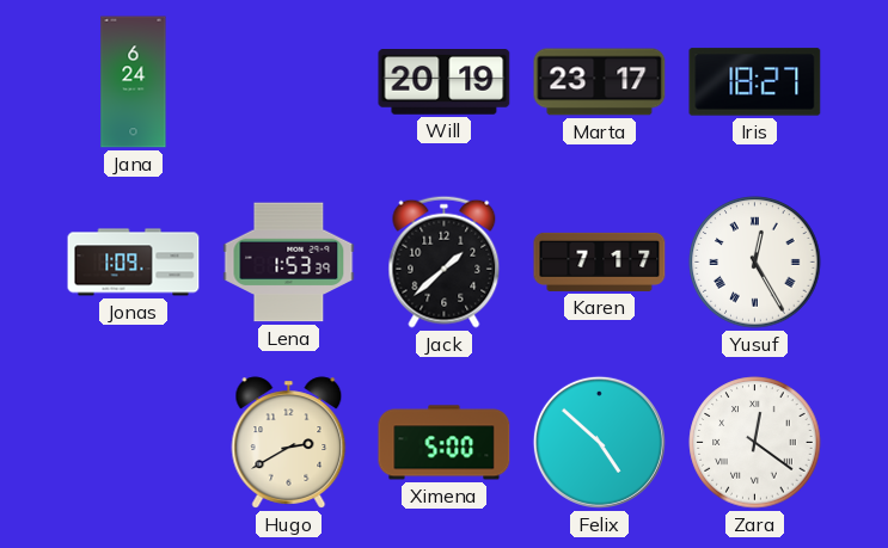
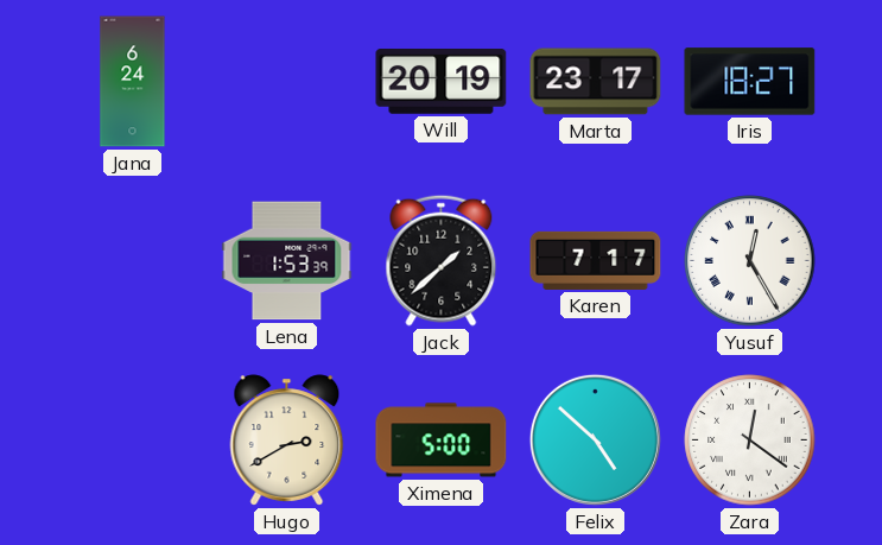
Jonas: 1:09 -> none
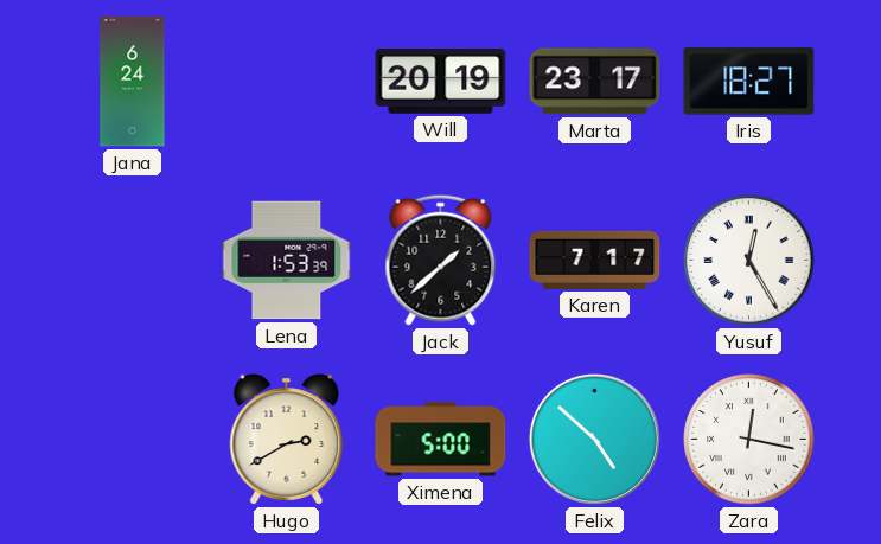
Zara: 12:21 -> 12:17
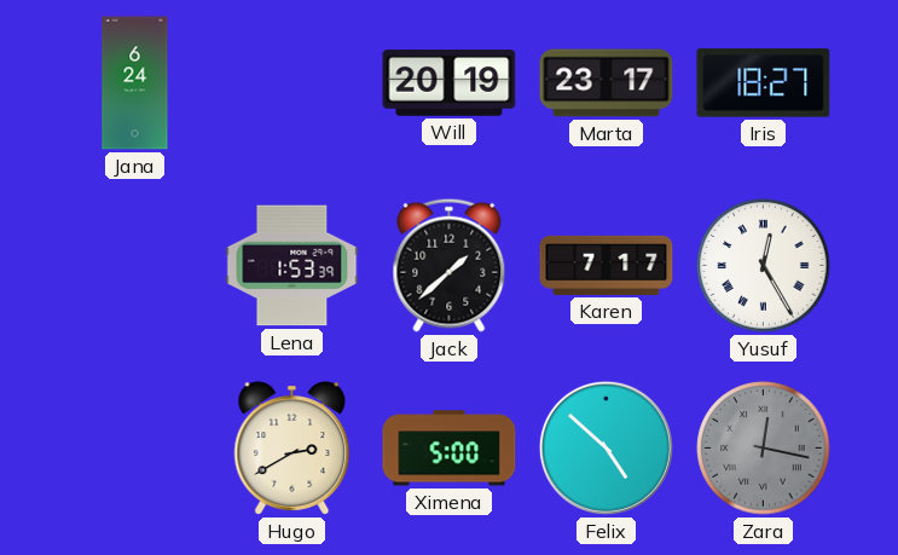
Zara dial: white -> grey
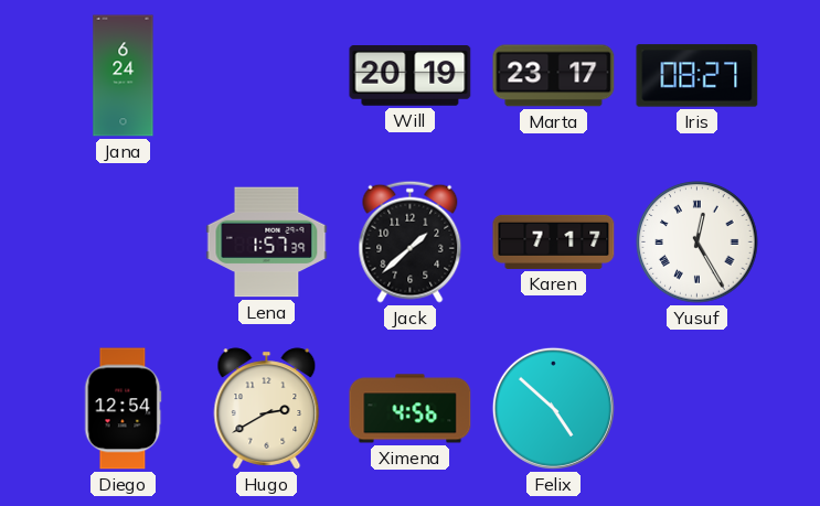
Iris: 18:27 -> 08:27
Lena: 1:53 -> 1:57
Diego: none -> 12:54
Ximena: 5:00 -> 4:56
Zara: 12:17 -> none
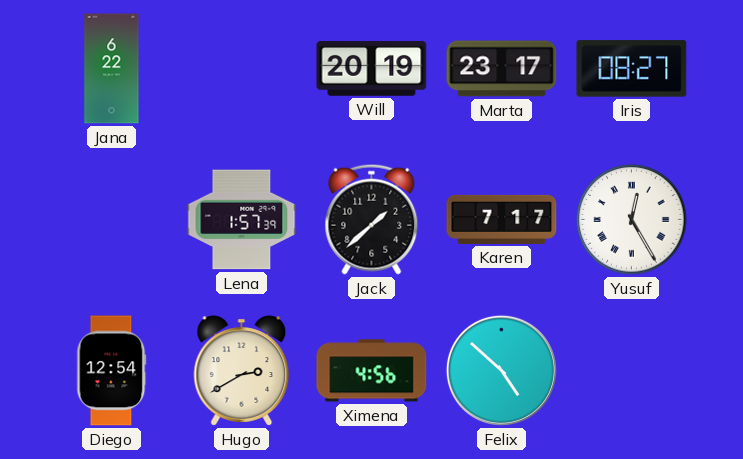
Jana: 6:24 -> 6:22
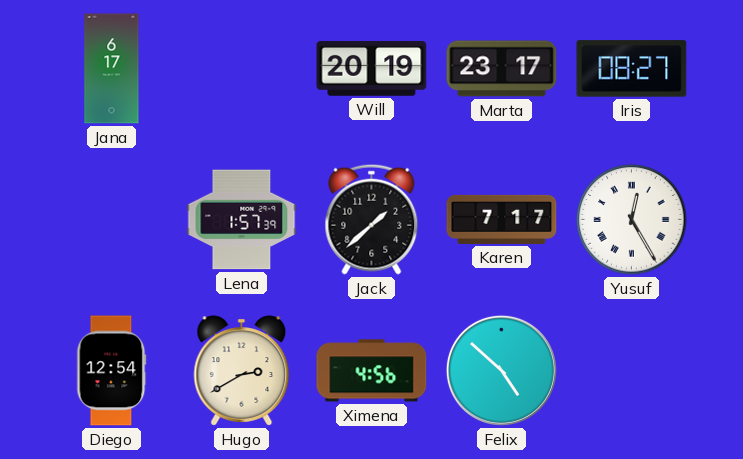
Jana: 6:22 -> 6:17
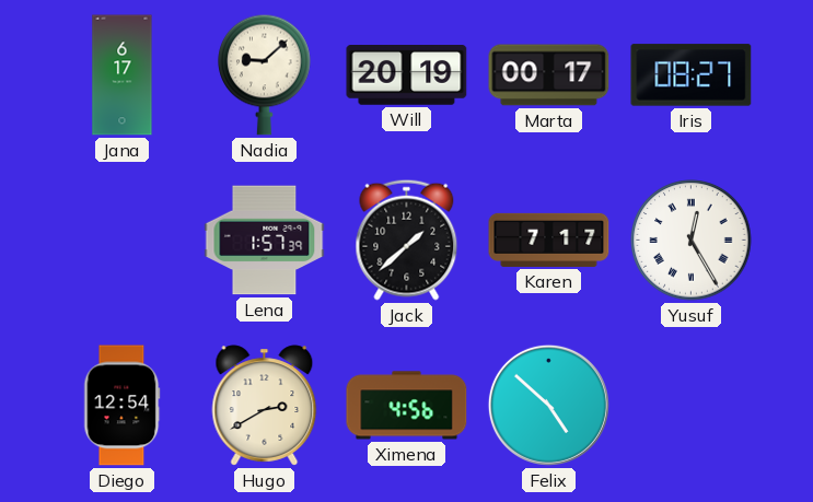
Nadia: none -> 9:08
Marta: 23:17 -> 00:17
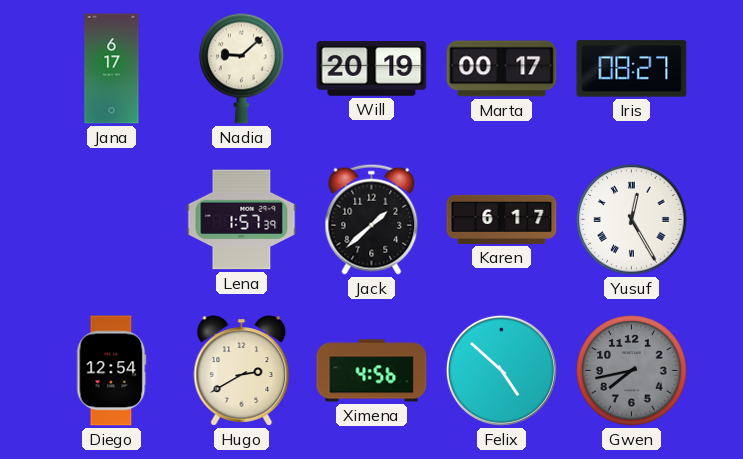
Karen: 7:17 -> 6:17
Gwen: none -> 7:43
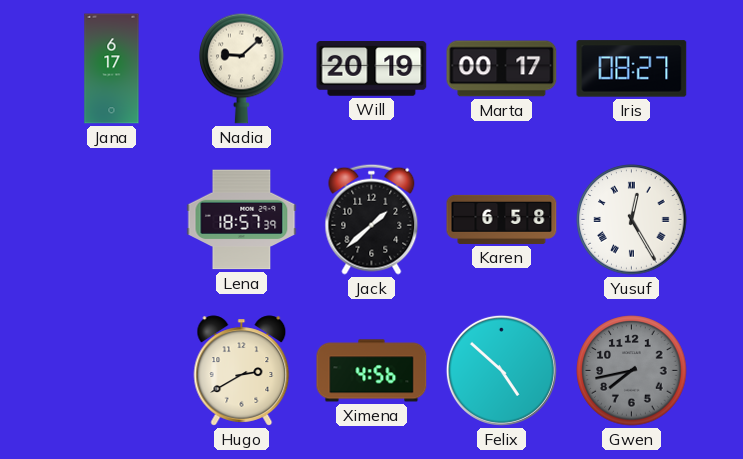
Lena: 1:57 -> 18:57
Karen: 6:17 -> 6:58
Diego: 12:54 -> none
